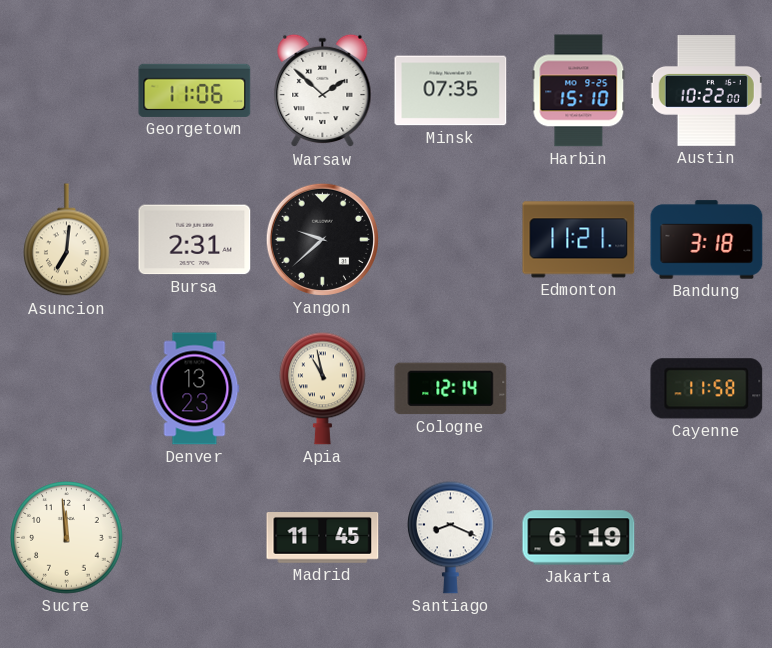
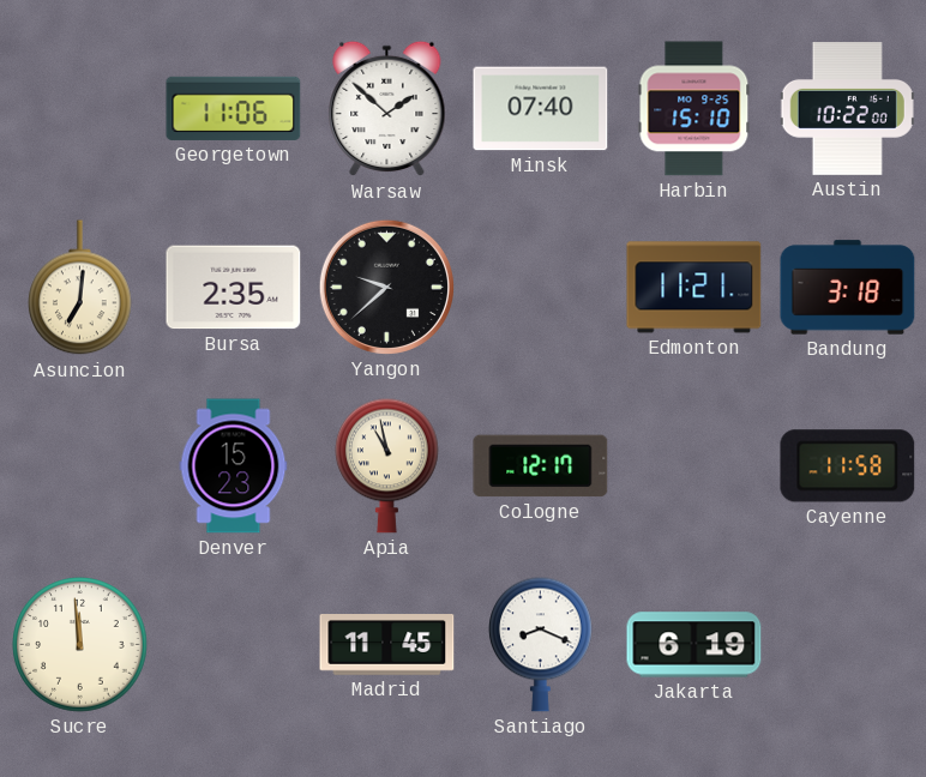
Minsk: 07:35 -> 07:40
Bursa: 2:31 -> 2:35
Denver: 13:23 -> 15:23
Cologne: 12:14 -> 12:17
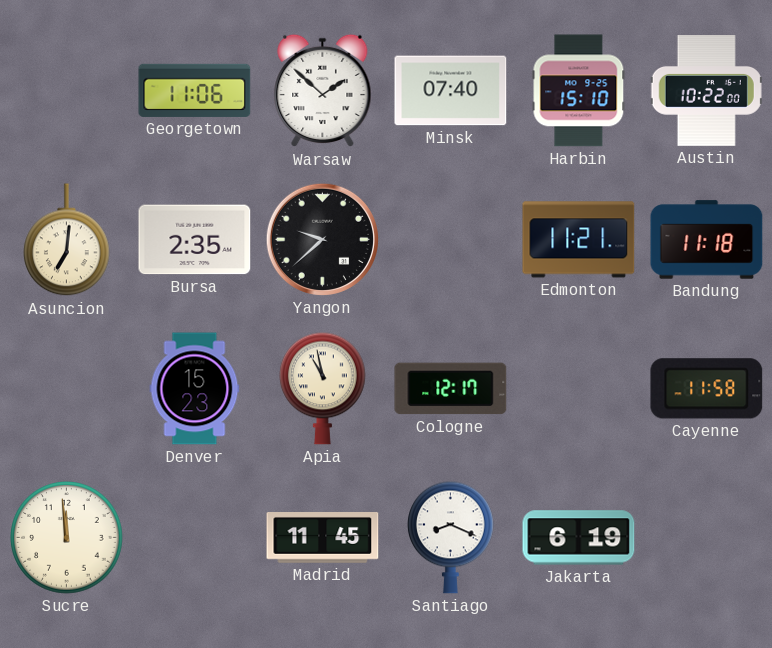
Bandung: 3:18 -> 11:18
